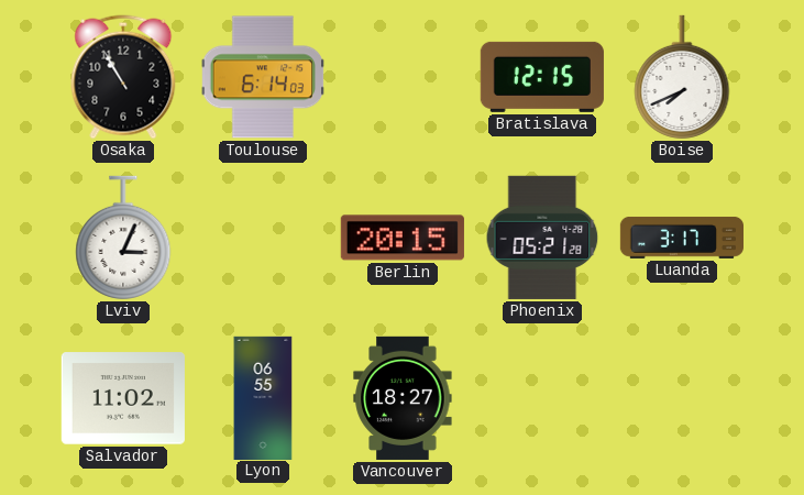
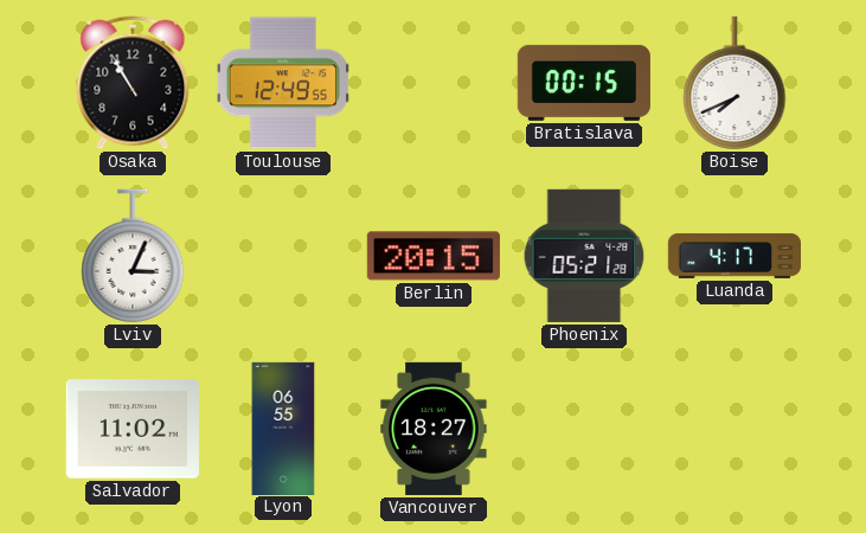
Toulouse: 6:14 -> 12:49
Bratislava: 12:15 -> 00:15
Luanda: 3:17 -> 4:17
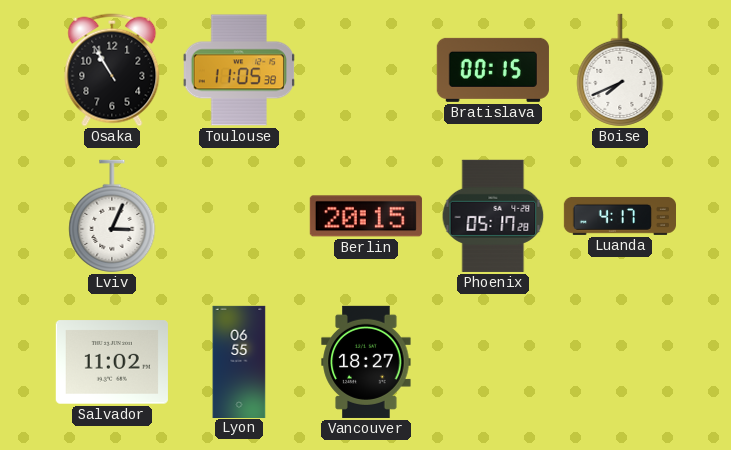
Toulouse: 12:49 -> 11:05
Phoenix: 05:21 -> 05:17
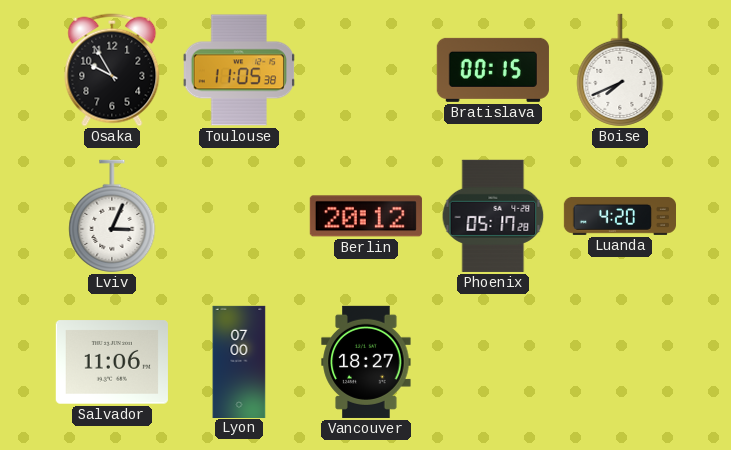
Osaka: 10:55 -> 9:55
Berlin: 20:15 -> 20:12
Luanda: 4:17 -> 4:20
Salvador: 11:02 -> 11:06
Lyon: 06:55 -> 07:00
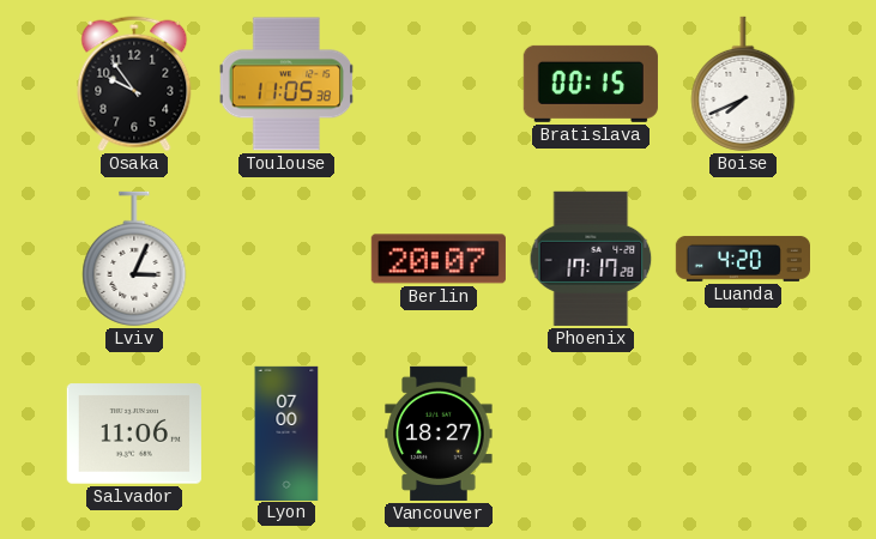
Osaka: 9:55 -> 9:54
Berlin: 20:12 -> 20:07
Phoenix: 05:17 -> 17:17
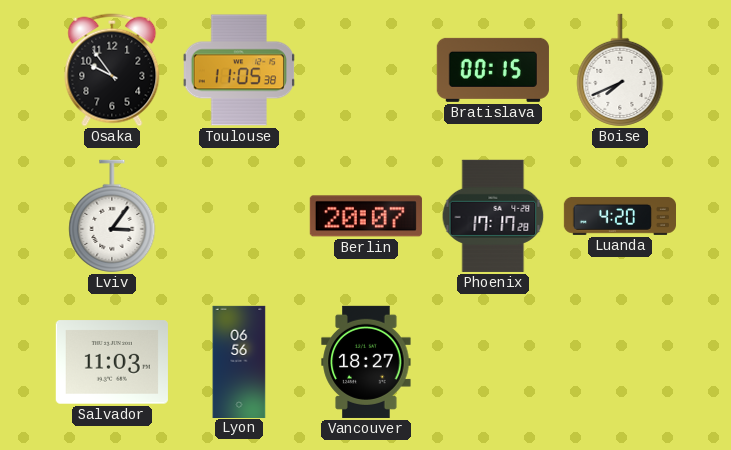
Lviv: 3:04 -> 3:06
Salvador: 11:06 -> 11:03
Lyon: 07:00 -> 06:56
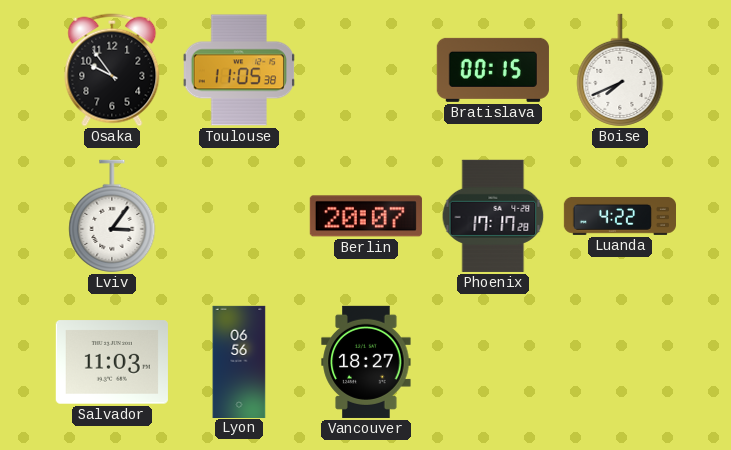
Luanda: 4:20 -> 4:22
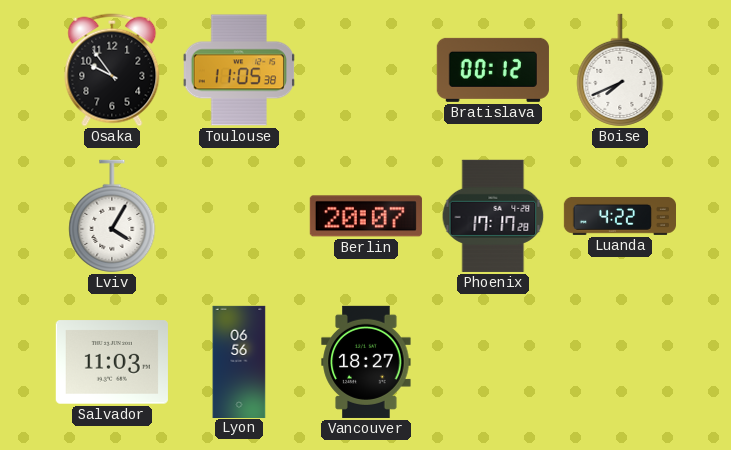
Bratislava: 00:15 -> 00:12
Lviv: 3:06 -> 4:05
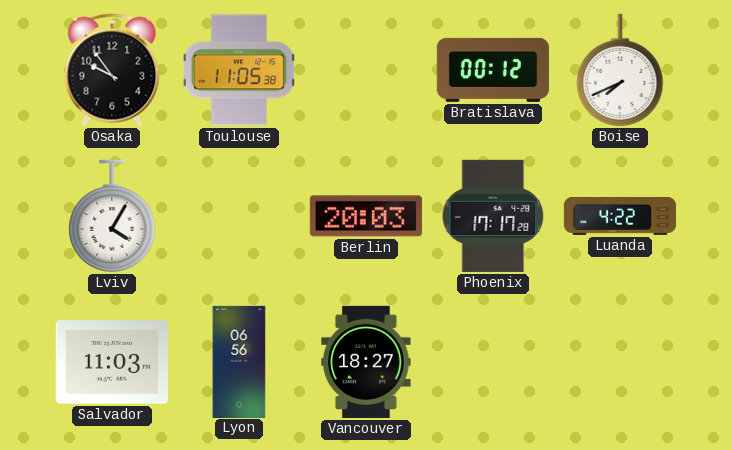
Berlin: 20:07 -> 20:03
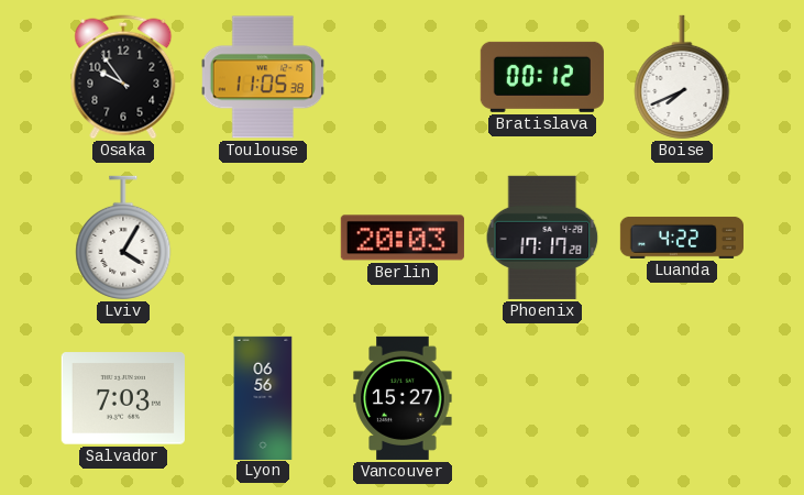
Salvador: 11:03 -> 7:03
Vancouver: 18:27 -> 15:27
